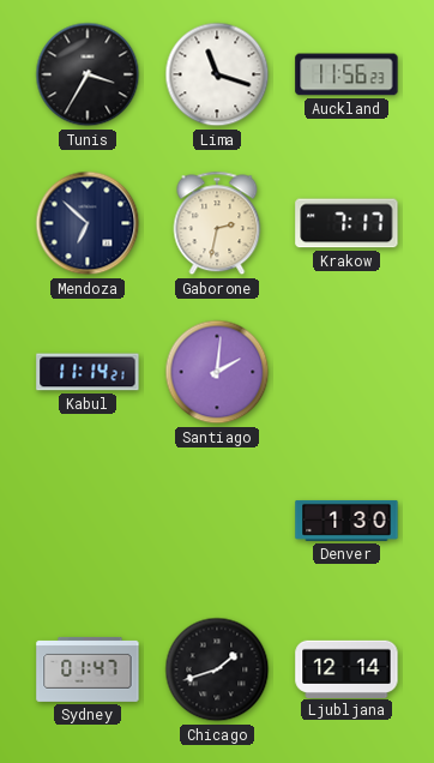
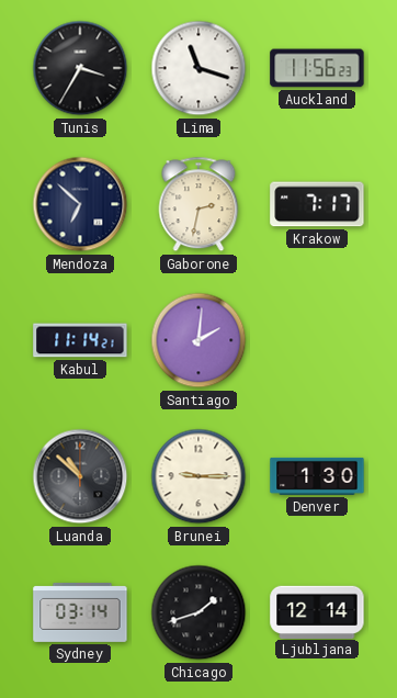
Luanda: none -> 10:52
Brunei: none -> 9:15
Sydney: 01:47 -> 03:14
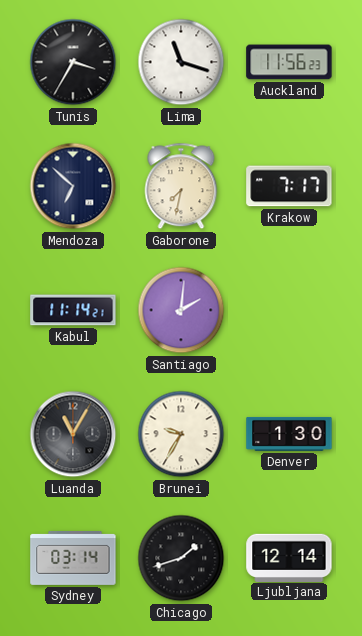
Gaborone: 2:32 -> 7:32
Luanda: 10:52 -> 11:05
Brunei: 9:15 -> 9:35
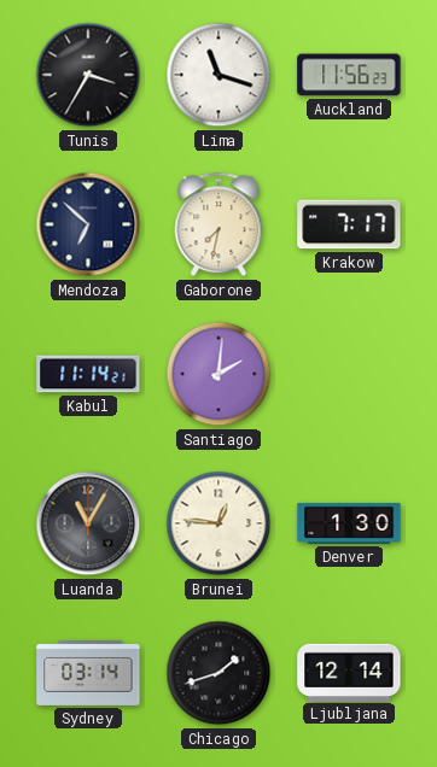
Brunei: 9:35 -> 12:46
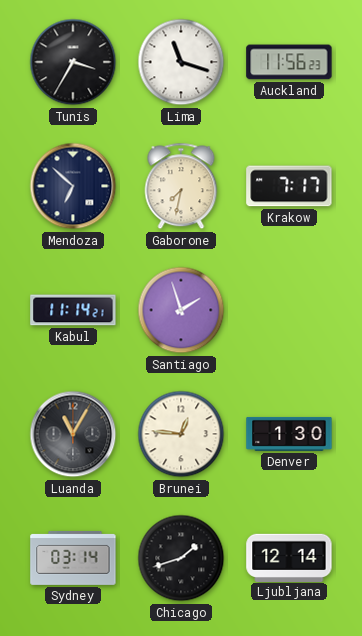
Santiago: 2:01 -> 1:57
